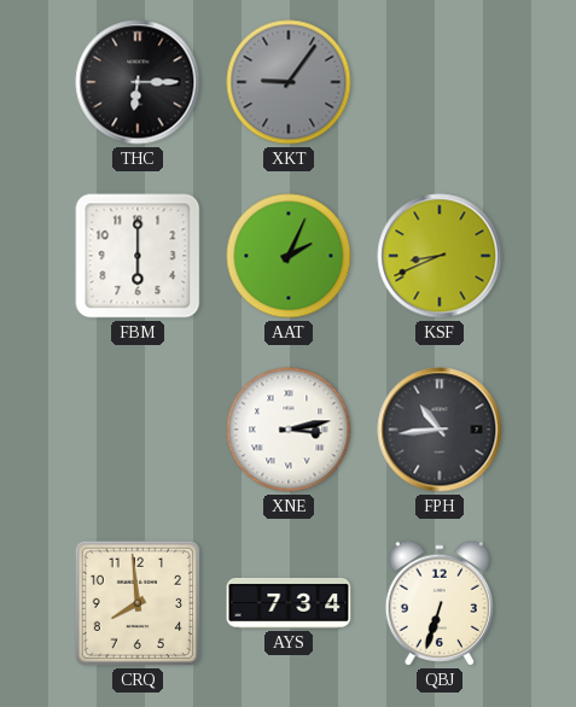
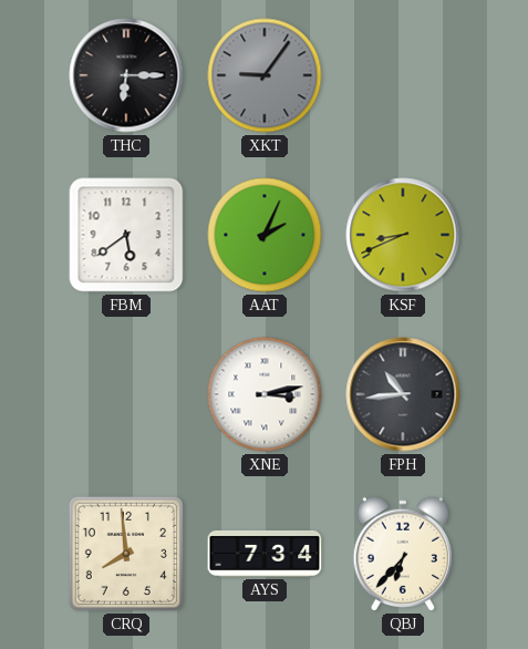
FBM: 6:00 -> 5:39
QBJ: 6:33 -> 6:37
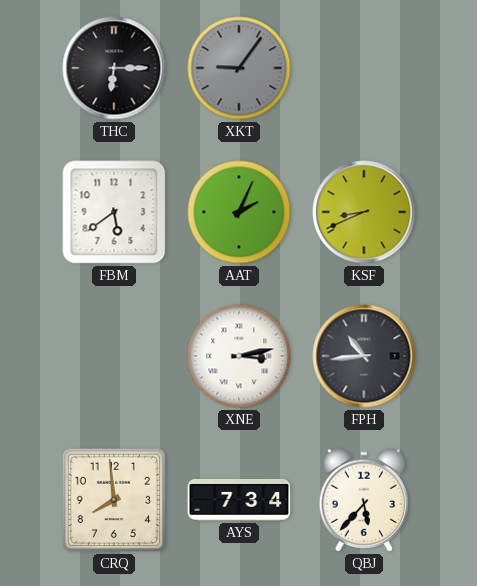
QBJ: 6:37 -> 5:37
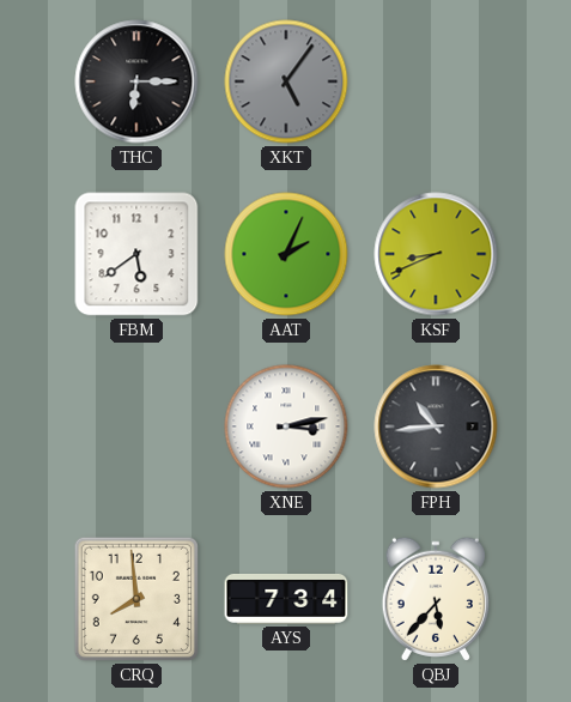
XKT: 9:06 -> 5:06
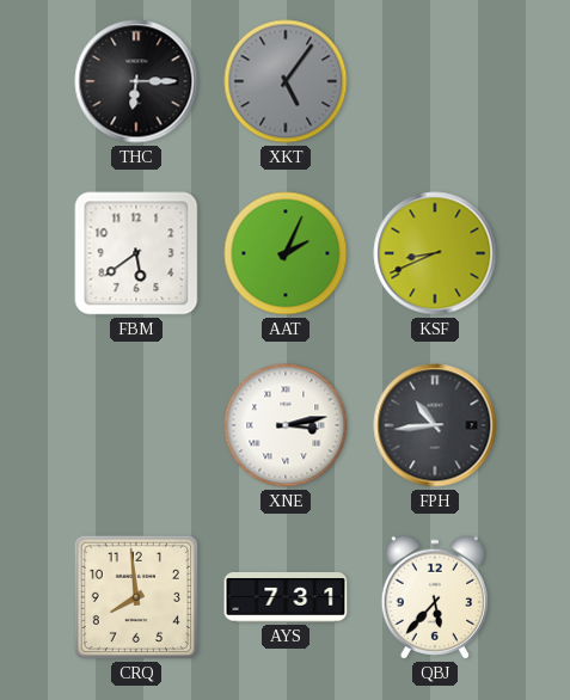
AYS: 7:34 -> 7:31
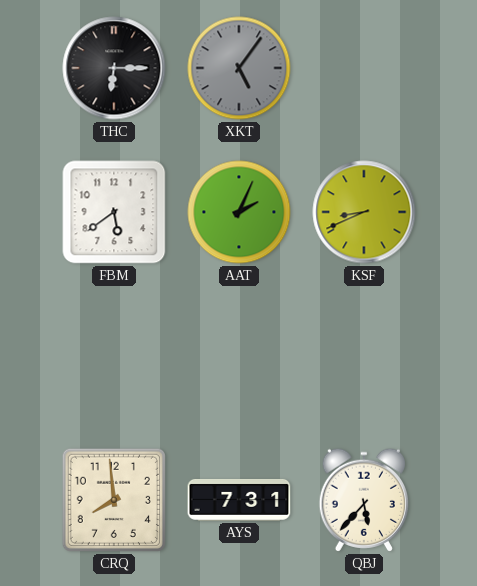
XNE: 3:13 -> none
FPH: 10:44 -> none
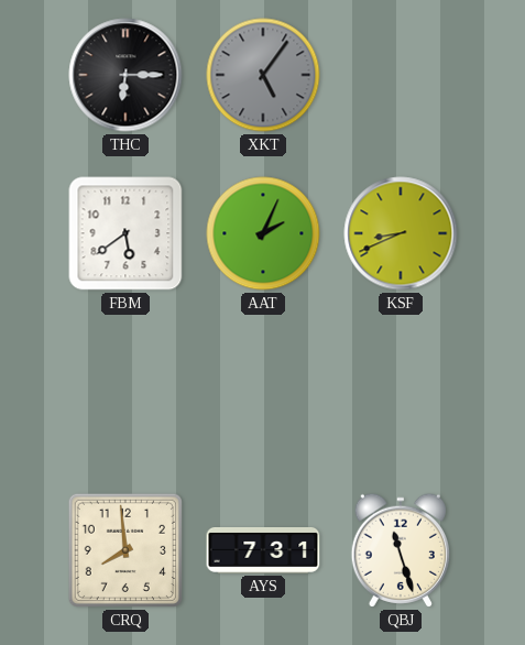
QBJ: 5:37 -> 11:27
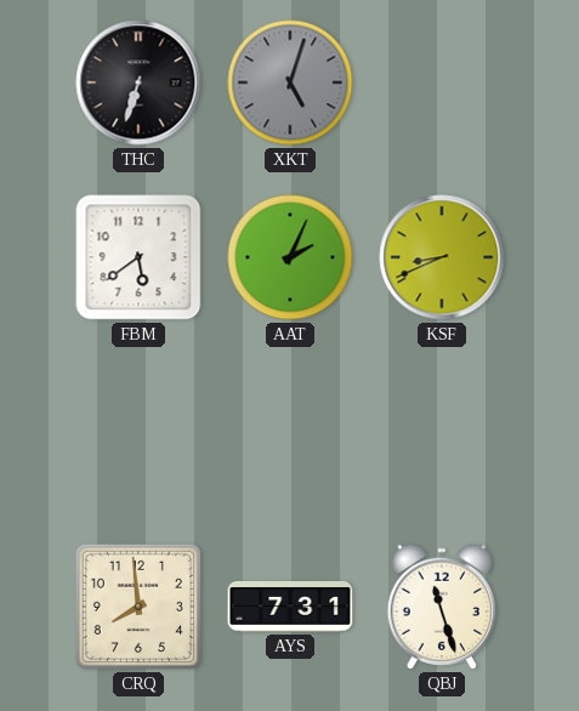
THC: 6:15 -> 6:33
XKT: 5:06 -> 5:03
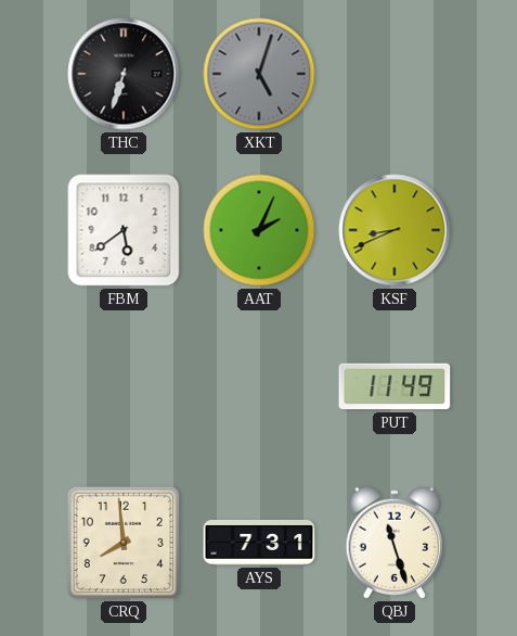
PUT: none -> 11:49
